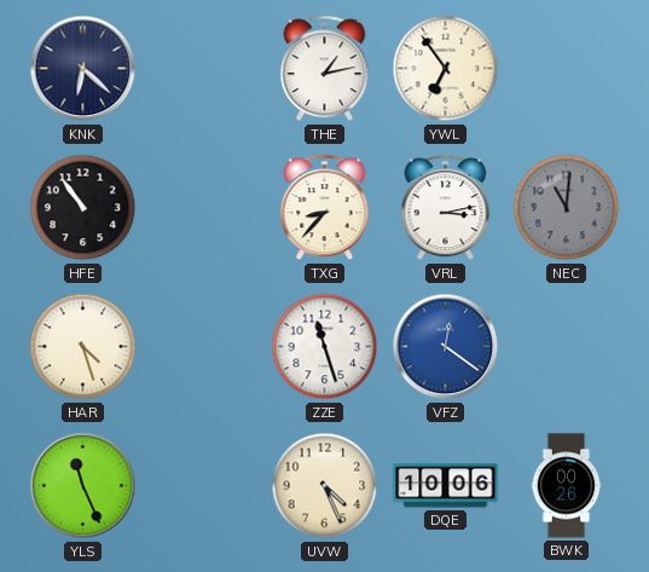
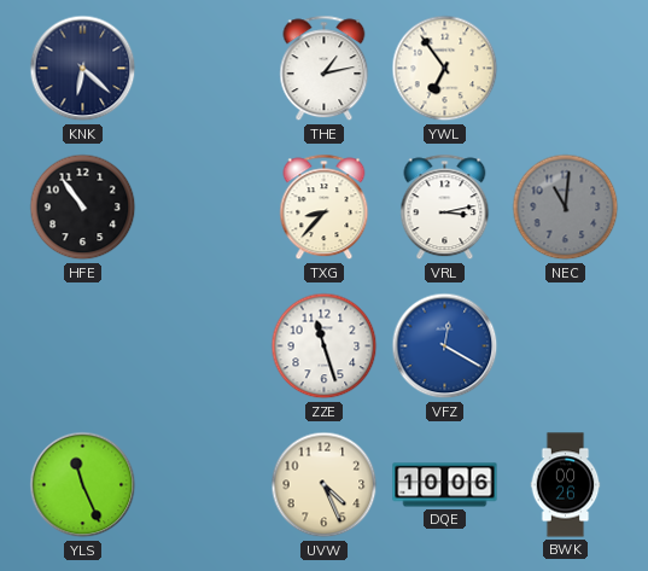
HAR: 4:27 -> none
VFZ: 12:21 -> 12:20
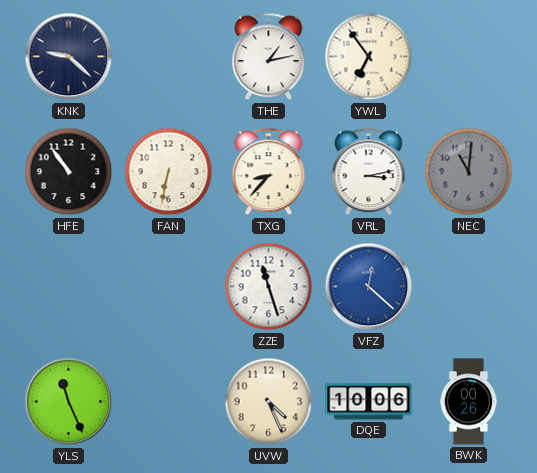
KNK: 6:22 -> 9:22
FAN: none -> 6:32
VFZ: 12:20 -> 12:22
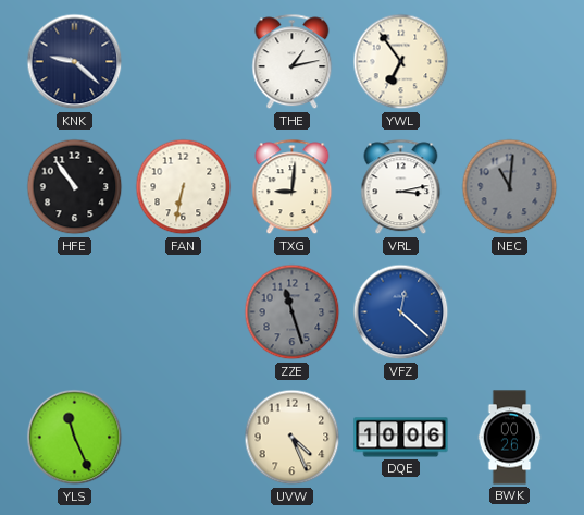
TXG: 8:37 -> 9:01
ZZE dial: white -> grey
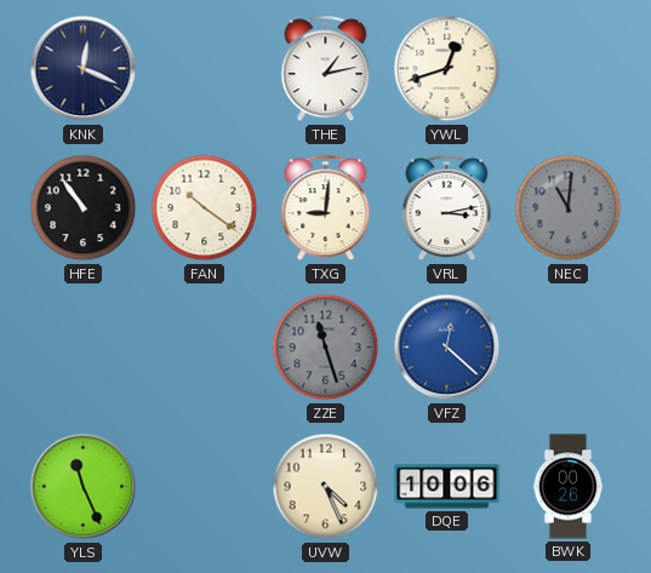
KNK: 9:22 -> 12:19
YWL: 6:54 -> 12:42
FAN: 6:32 -> 10:21
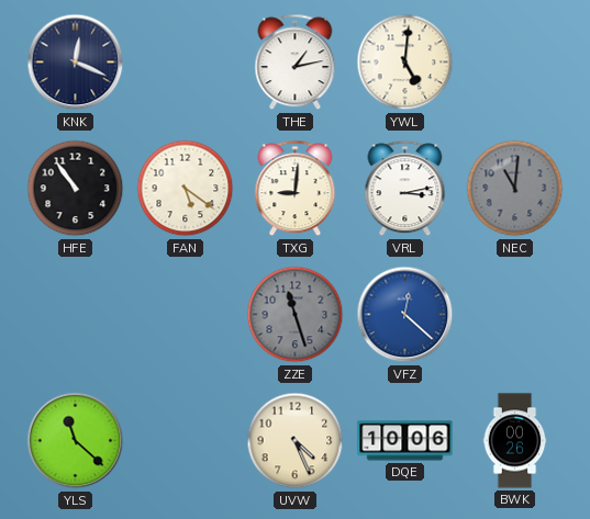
YWL: 12:42 -> 5:01
FAN: 10:21 -> 5:21
YLS: 11:26 -> 11:22
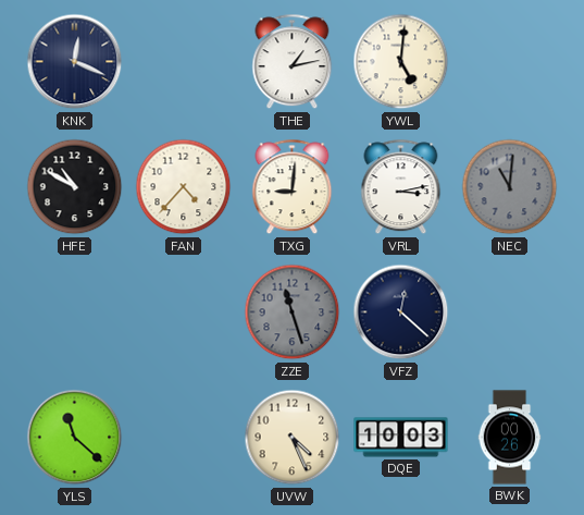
HFE: 10:54 -> 10:50
FAN: 5:21 -> 4:37
VFZ dial: blue -> navy
DQE: 10:06 -> 10:03
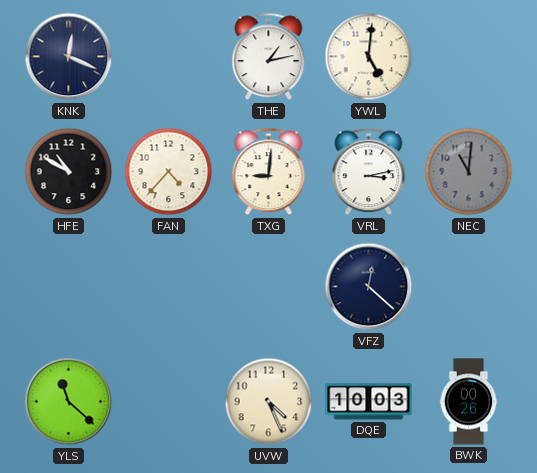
ZZE: 11:27 -> none
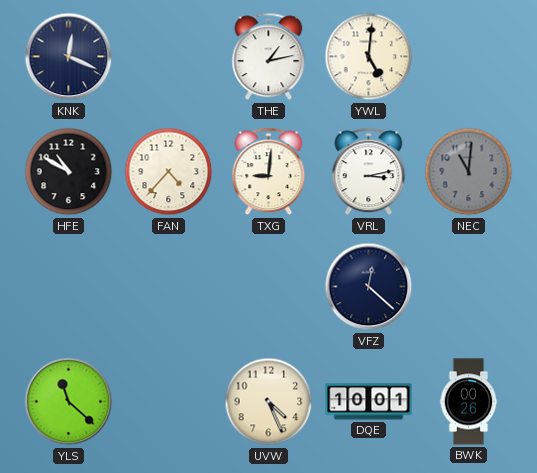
DQE: 10:03 -> 10:01
